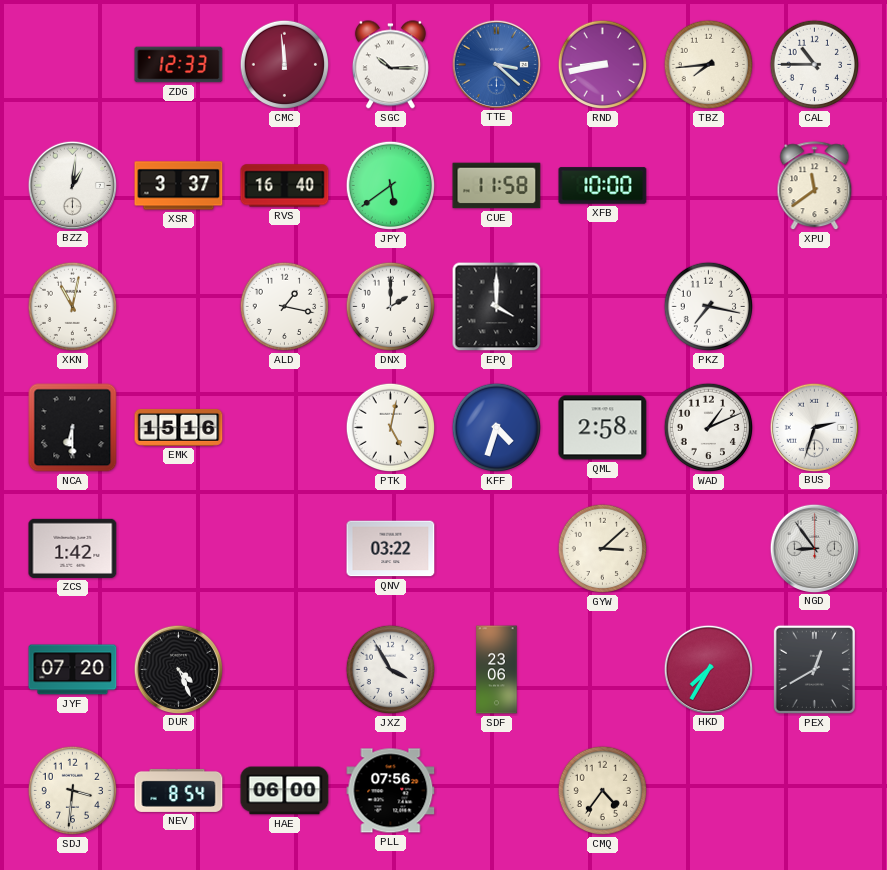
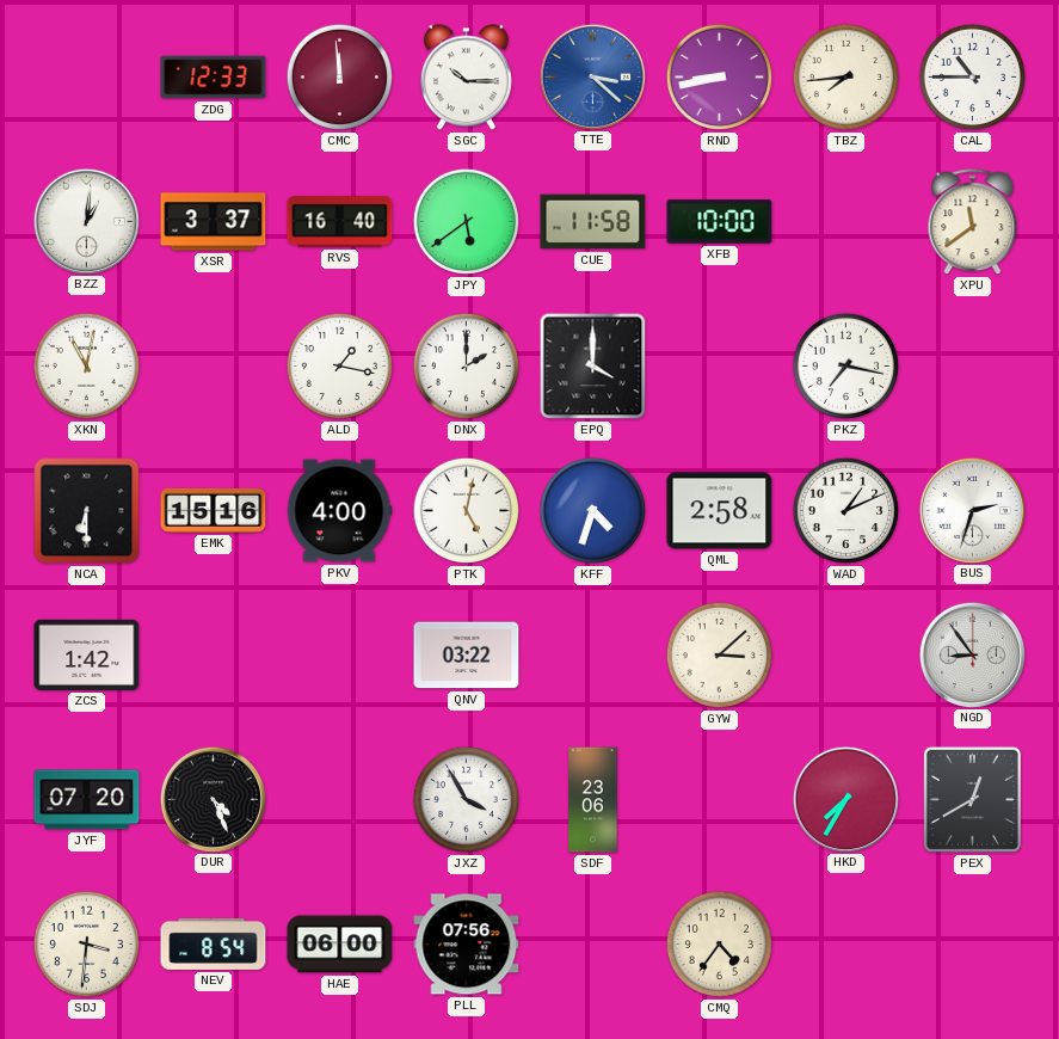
PKV: none -> 4:00
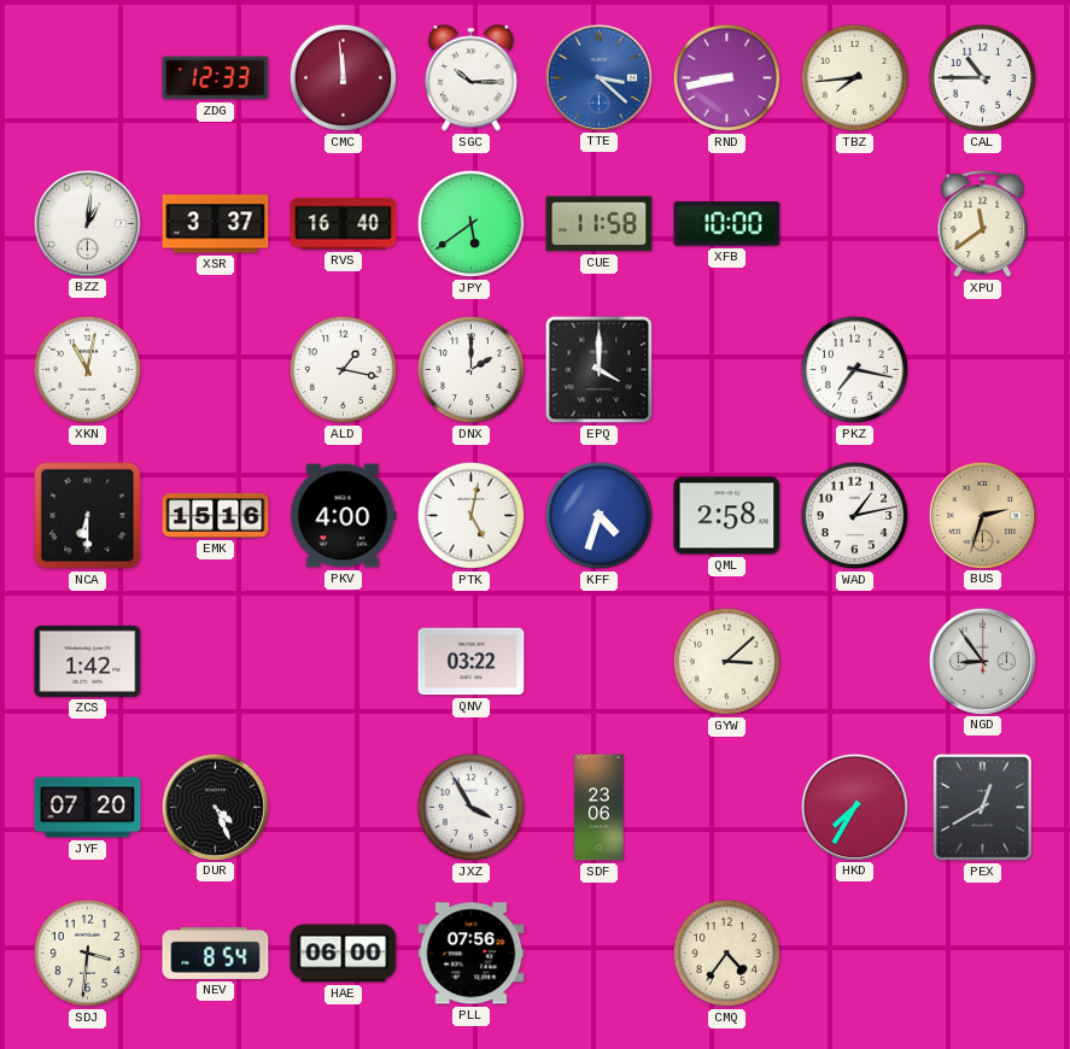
WAD: 1:11 -> 1:13
BUS dial: white -> champagne
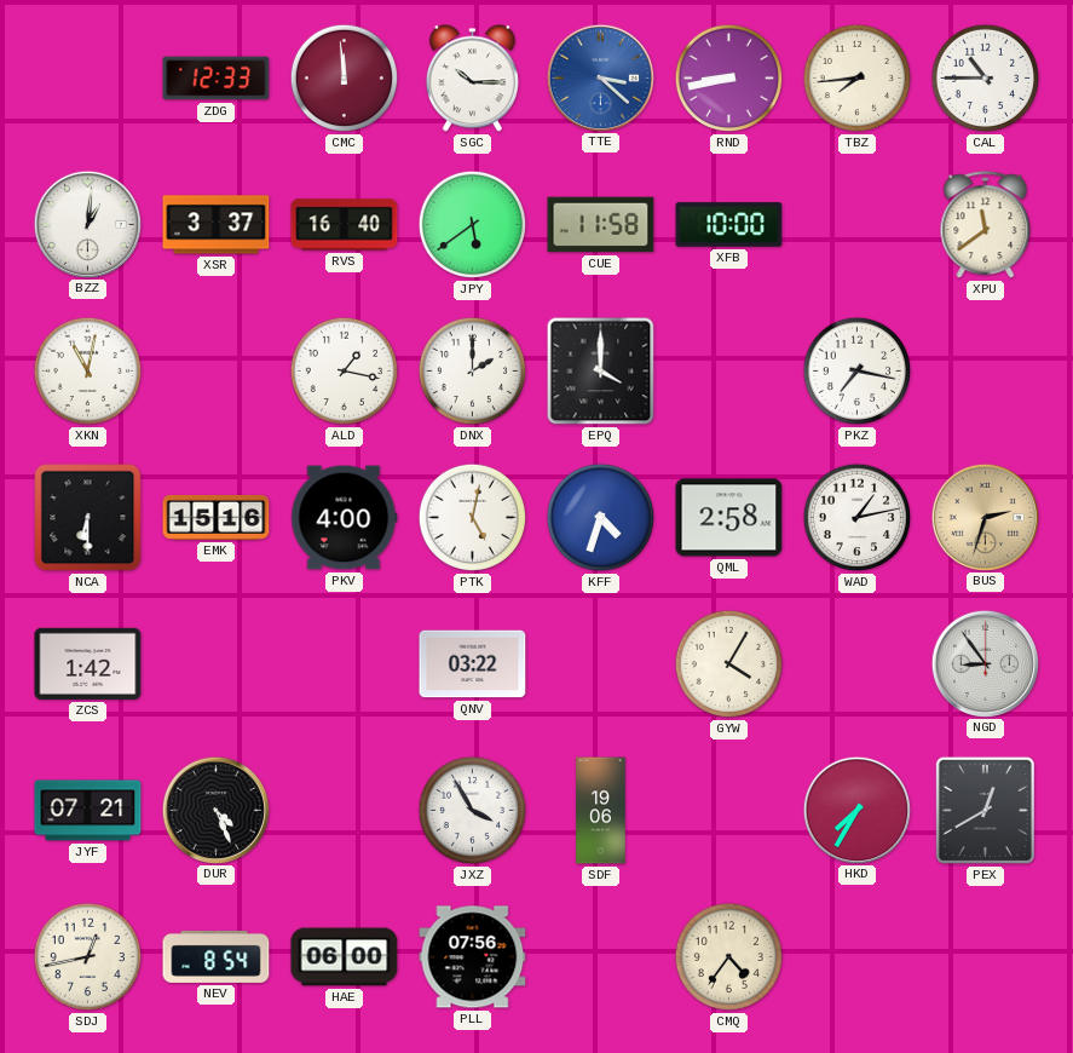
GYW: 3:08 -> 4:05
JYF: 07:20 -> 07:21
SDF: 23:06 -> 19:06
SDJ: 3:31 -> 12:43
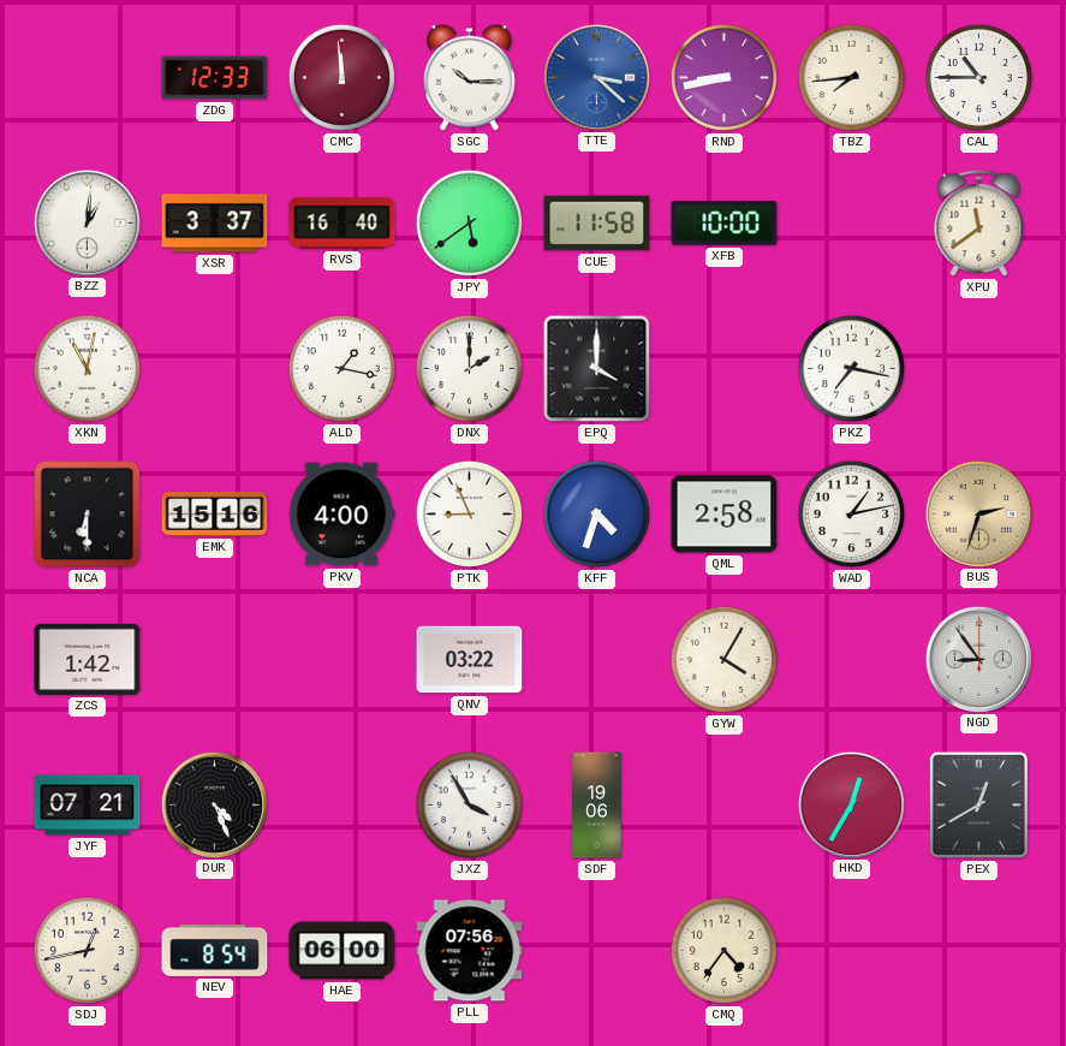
PTK: 5:02 -> 8:56
HKD: 7:35 -> 12:35
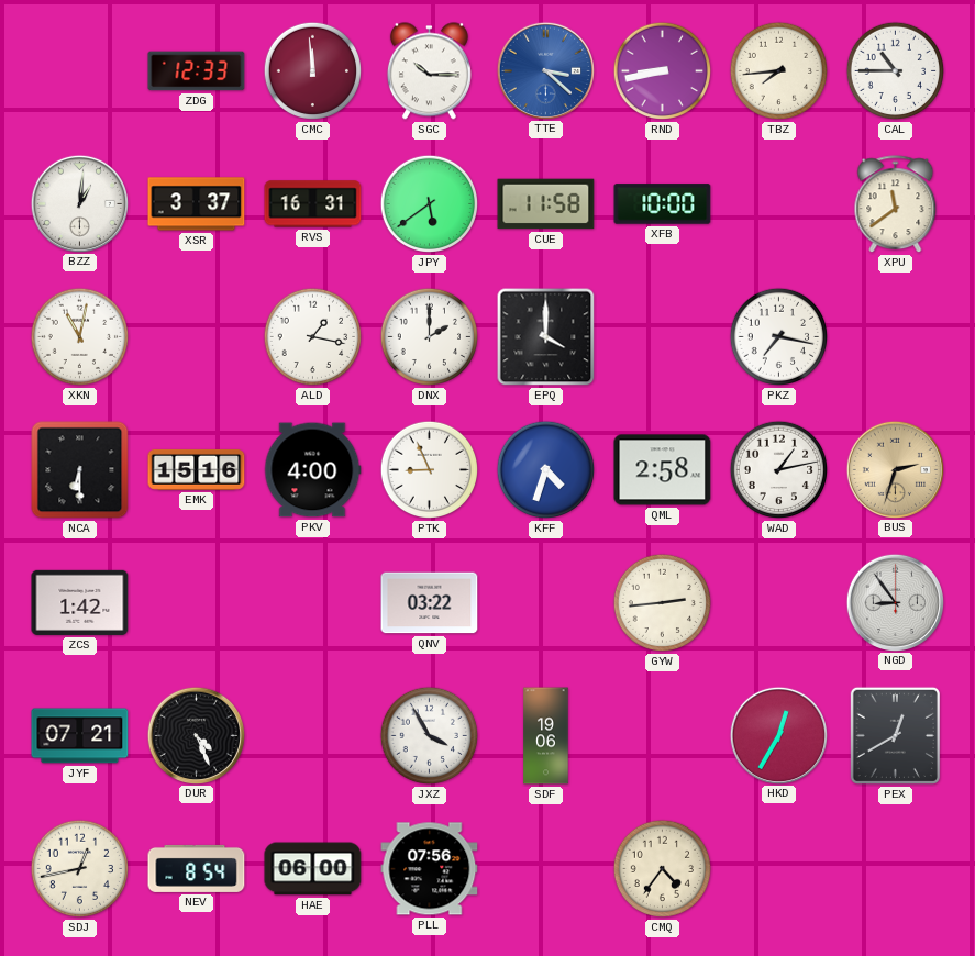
RVS: 16:40 -> 16:31
GYW: 4:05 -> 2:44
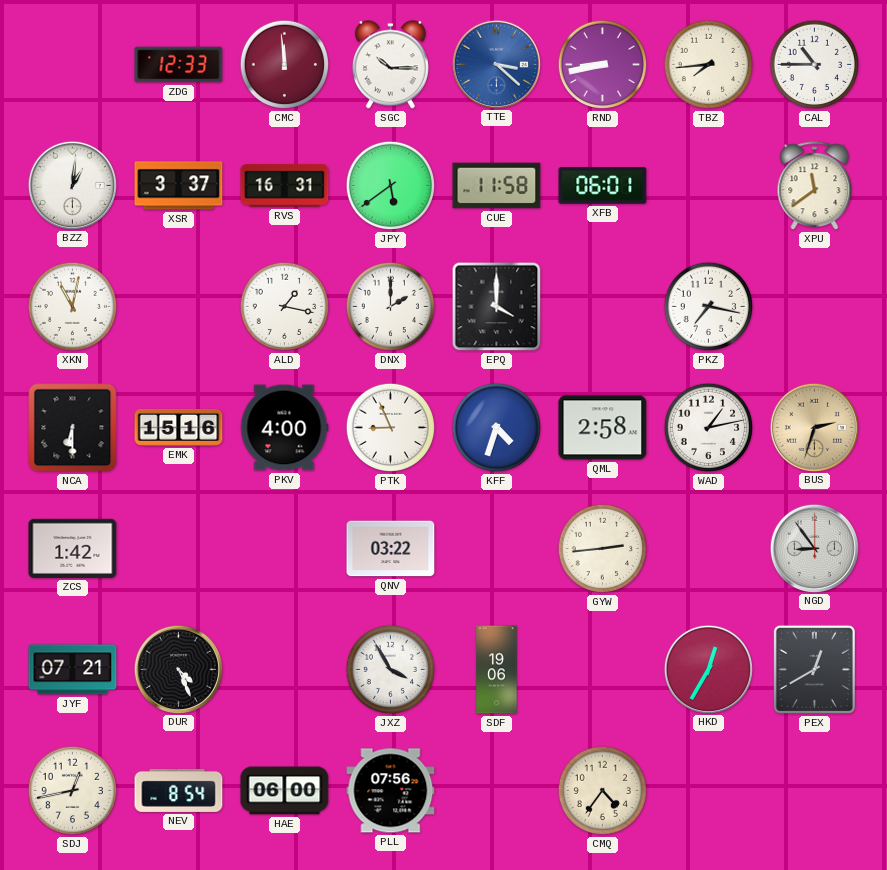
XFB: 10:00 -> 06:01
